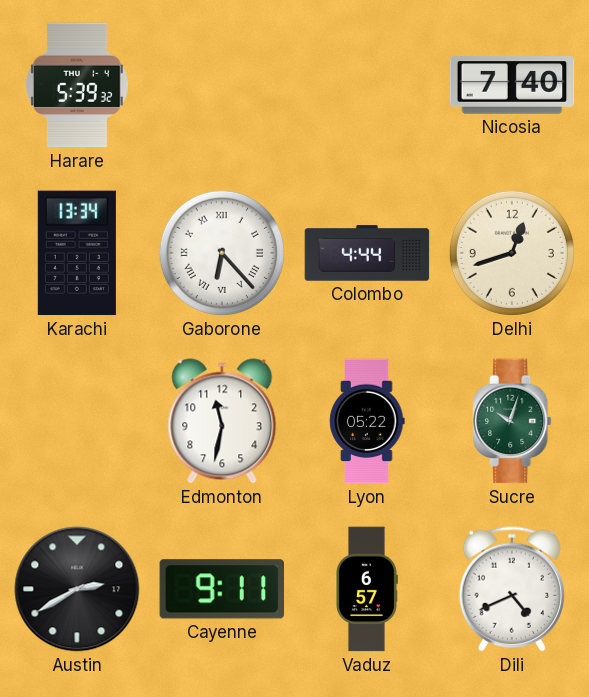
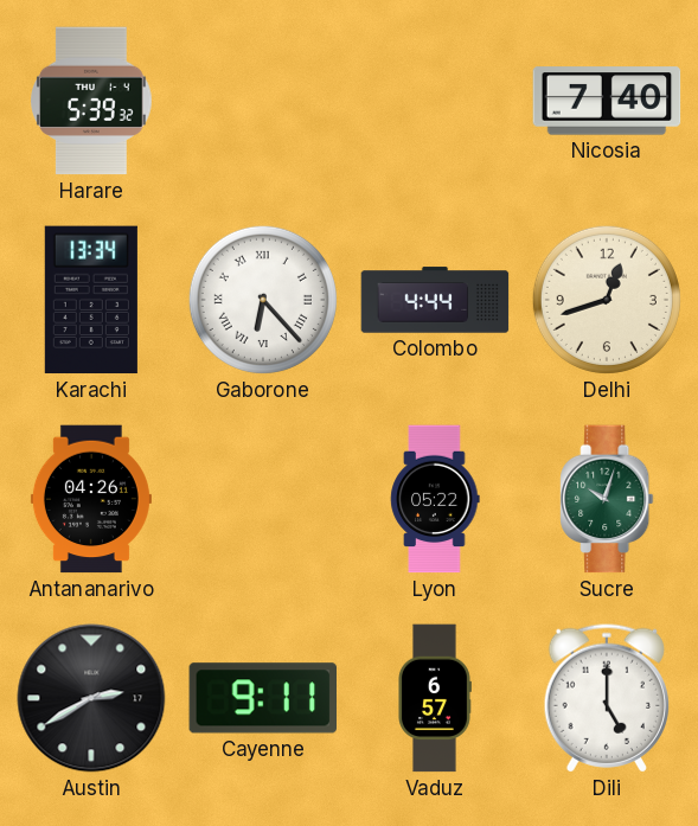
Antananarivo: none -> 04:26
Edmonton: 11:32 -> none
Dili: 4:41 -> 5:00
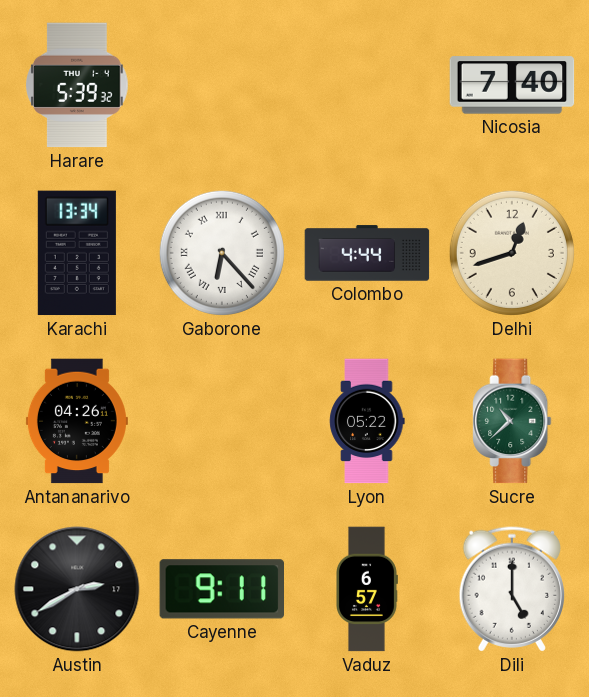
Sucre: 10:03 -> 10:38
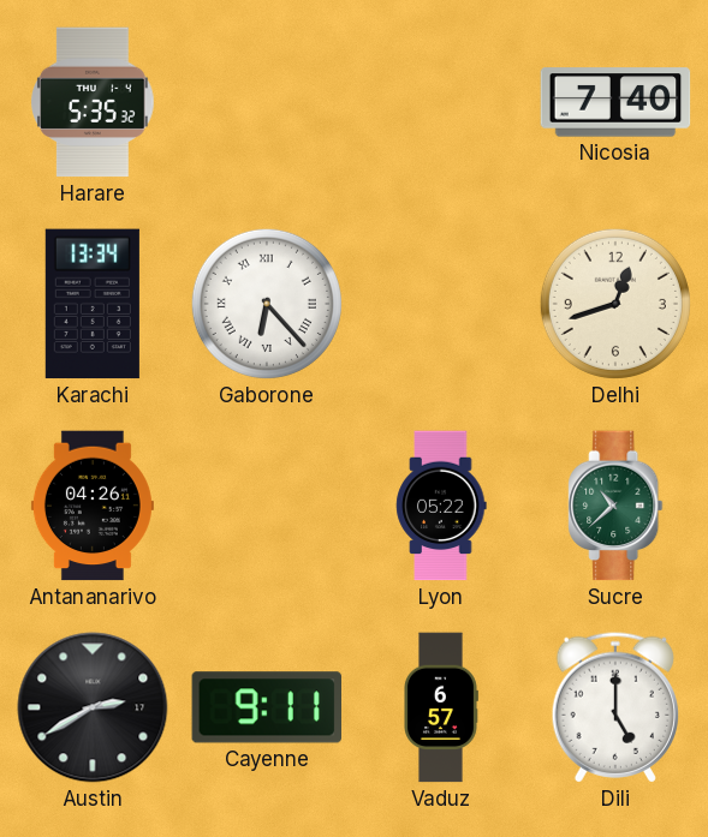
Harare: 5:39 -> 5:35
Colombo: 4:44 -> none
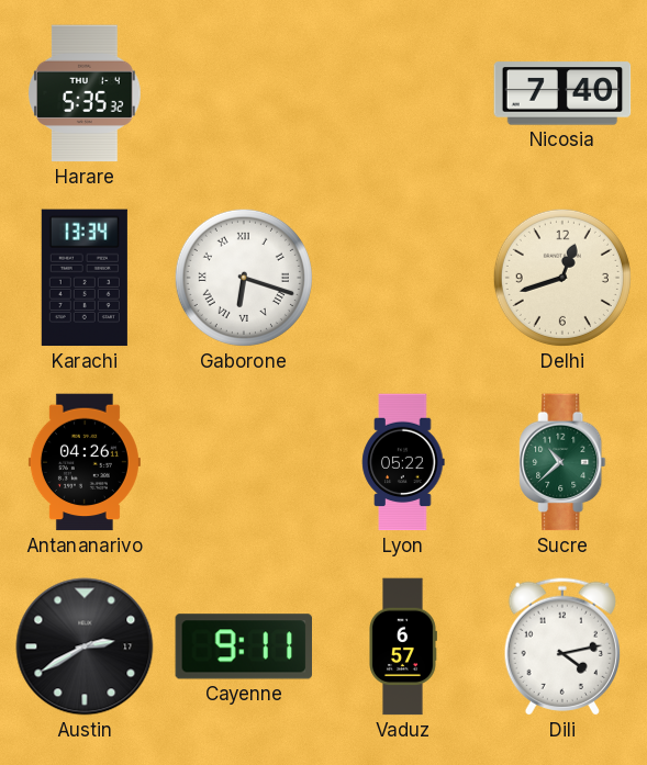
Gaborone: 6:23 -> 6:18
Dili: 5:00 -> 4:13
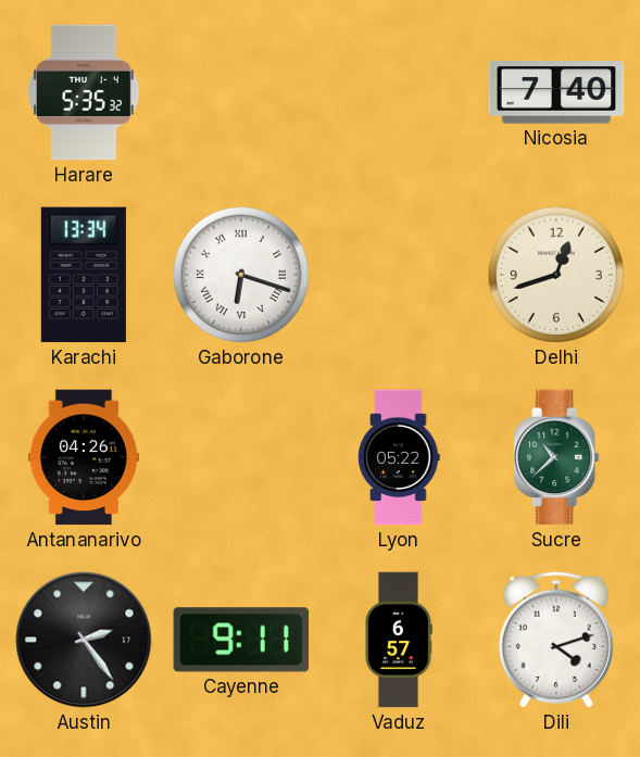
Austin: 2:40 -> 2:24
Dili: 4:13 -> 4:12
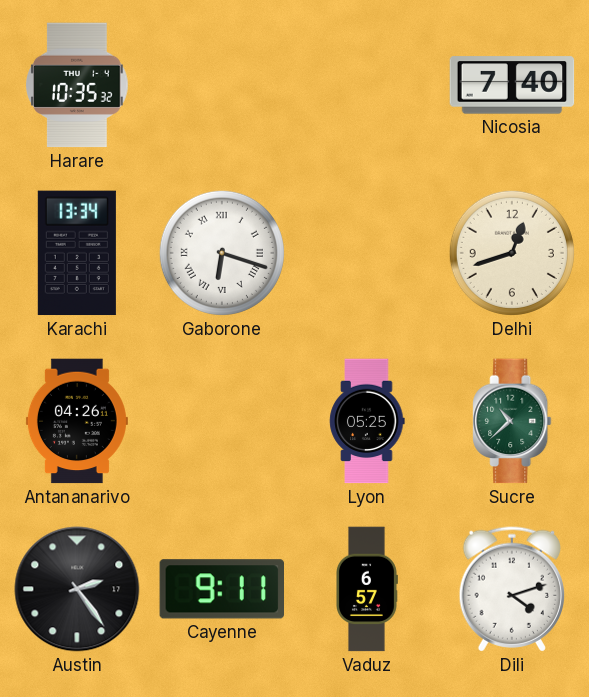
Harare: 5:35 -> 10:35
Lyon: 05:22 -> 05:25
